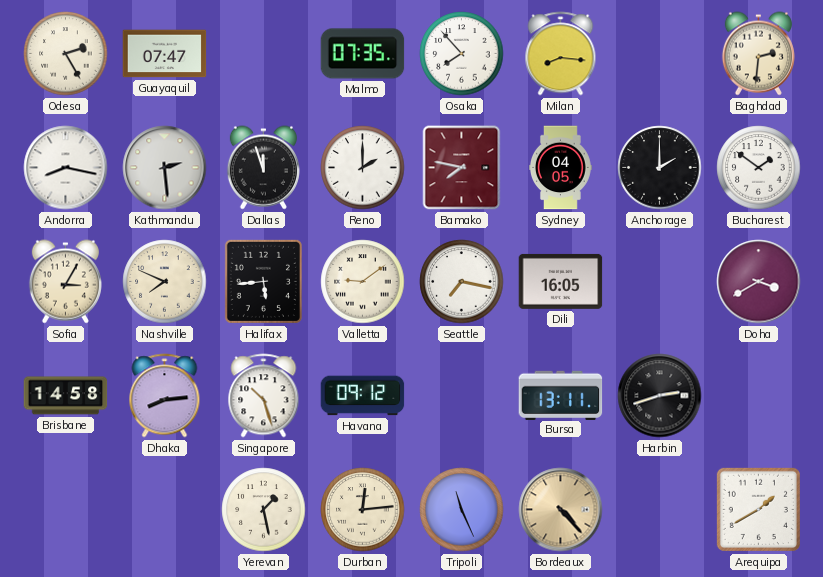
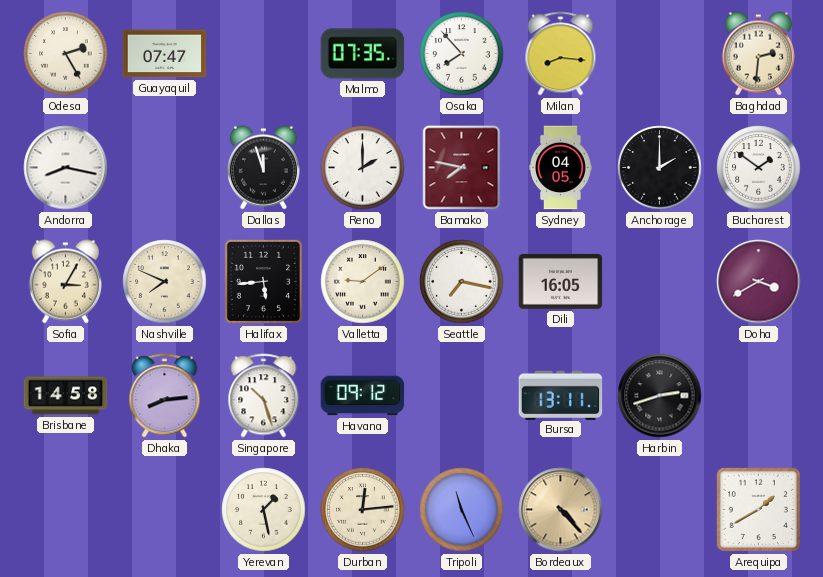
Kathmandu: 2:29 -> none
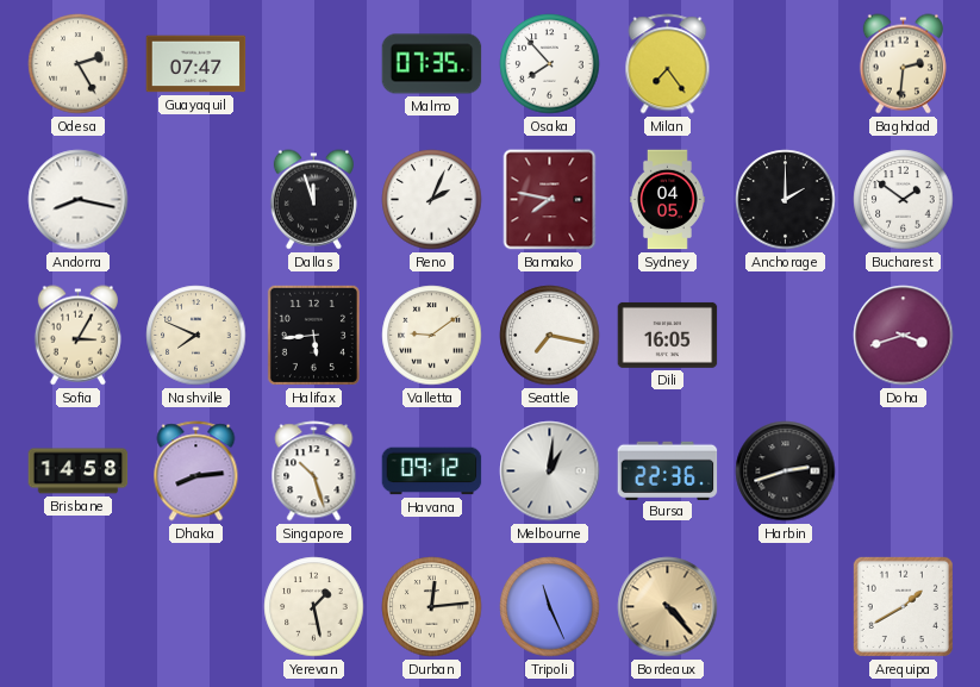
Milan: 8:16 -> 7:24
Reno: 2:00 -> 2:04
Doha: 3:40 -> 3:42
Melbourne: none -> 1:01
Bursa: 13:11 -> 22:36
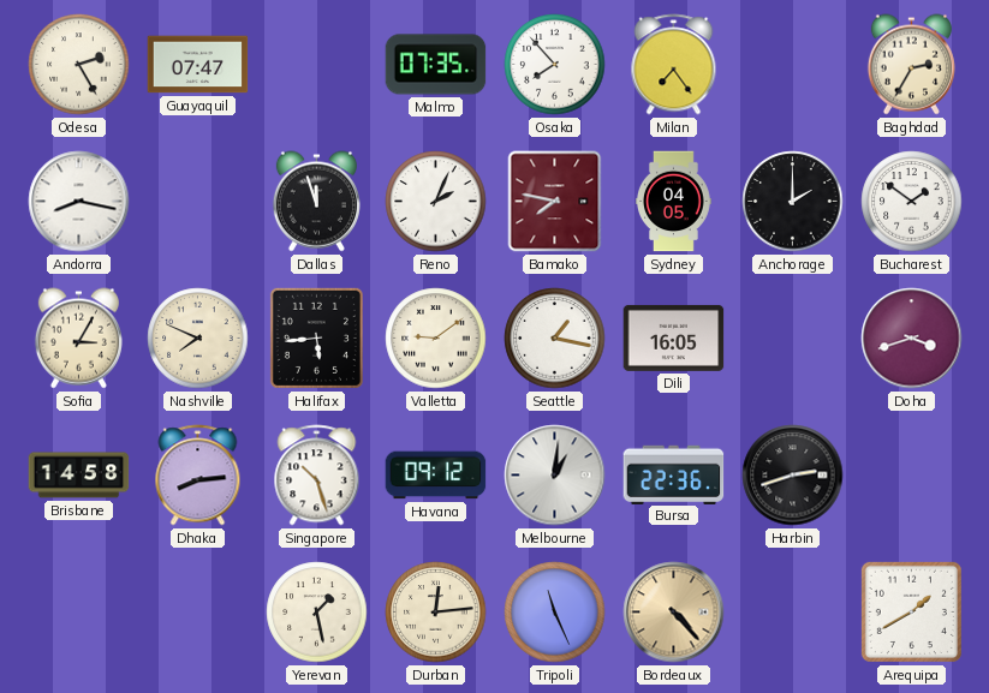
Baghdad: 2:31 -> 2:35
Seattle: 7:17 -> 1:17
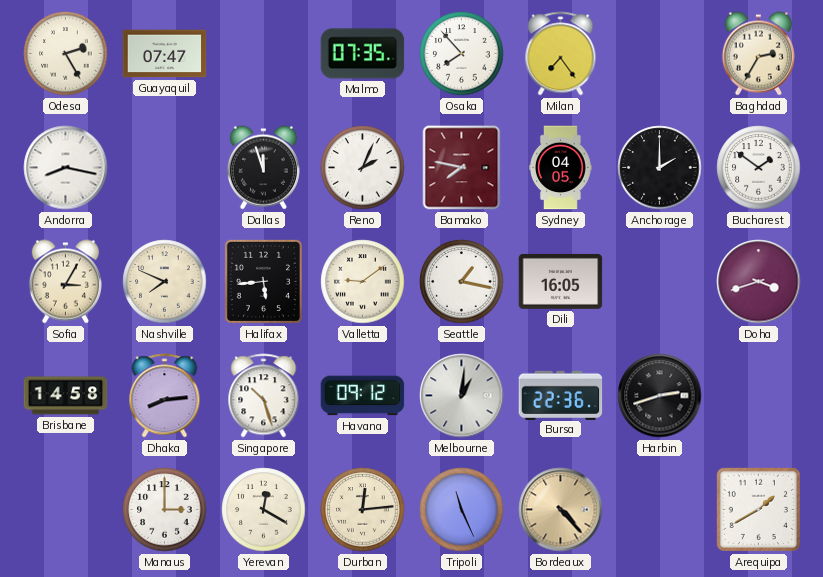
Manaus: none -> 3:00
Yerevan: 1:28 -> 12:20
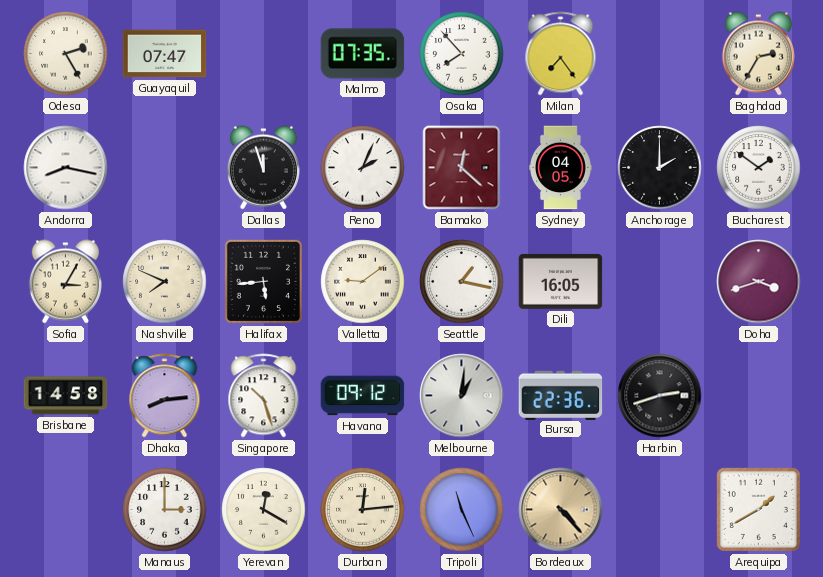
Bamako: 7:47 -> 12:22
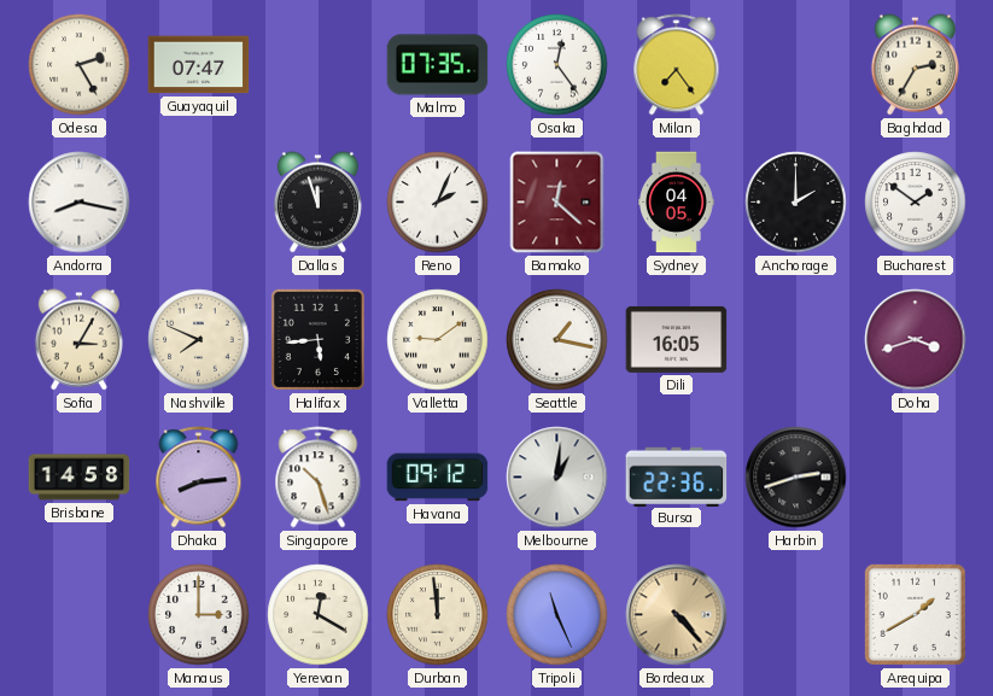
Osaka: 7:53 -> 12:24
Durban: 12:14 -> 11:59
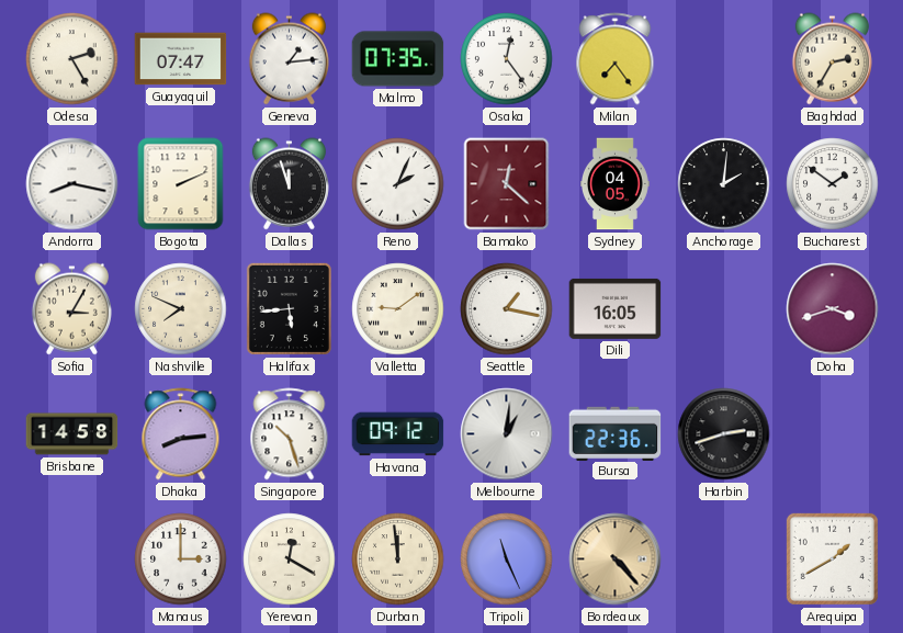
Geneva: none -> 1:14
Bogota: none -> 2:11
Anchorage: 2:00 -> 2:01
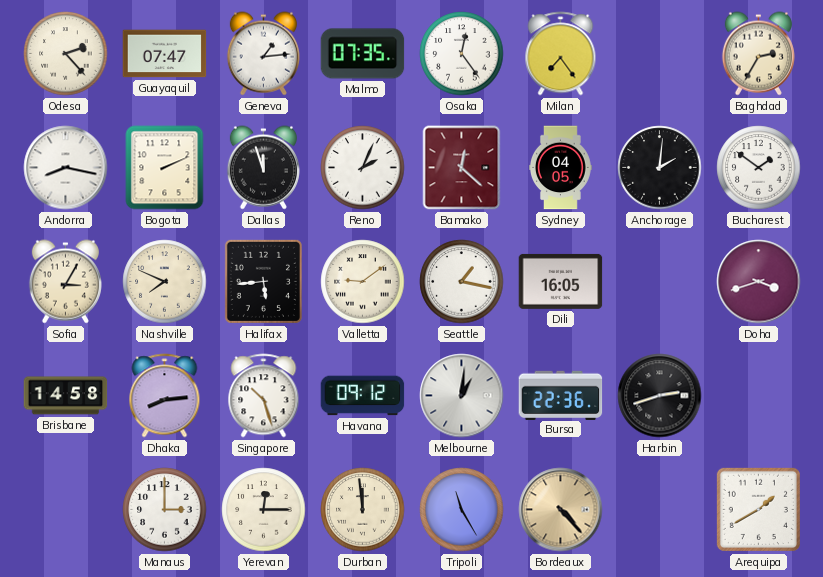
Odesa: 2:25 -> 2:23
Yerevan: 12:20 -> 12:15
Tripoli: 11:26 -> 11:25
